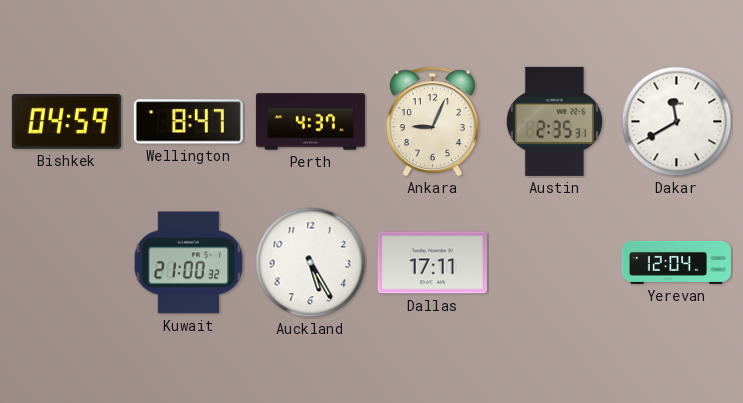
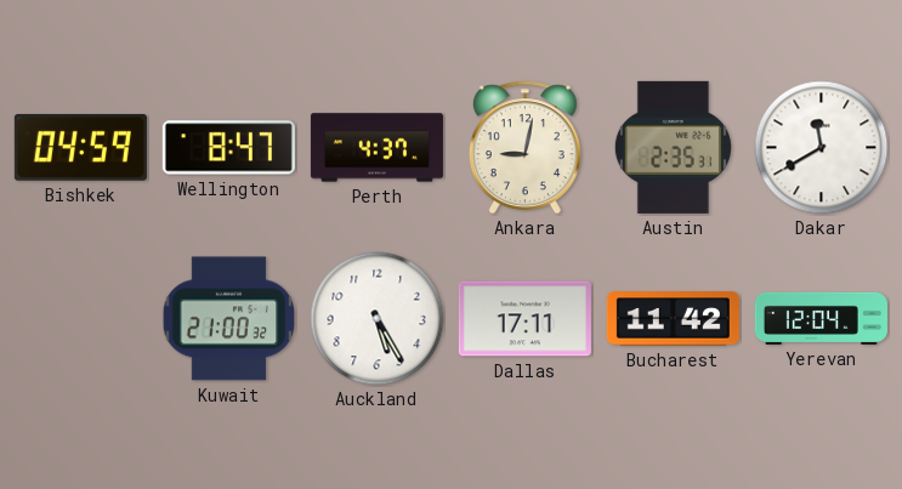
Ankara: 9:04 -> 9:02
Bucharest: none -> 11:42
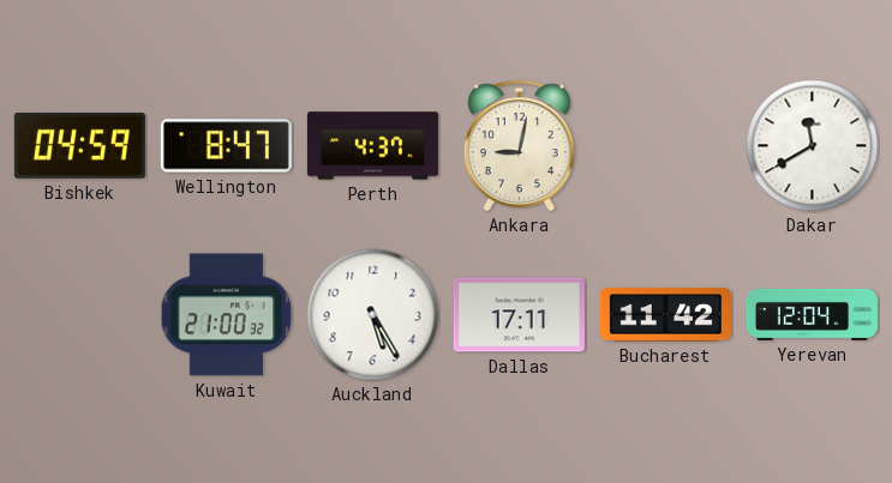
Austin: 2:35 -> none
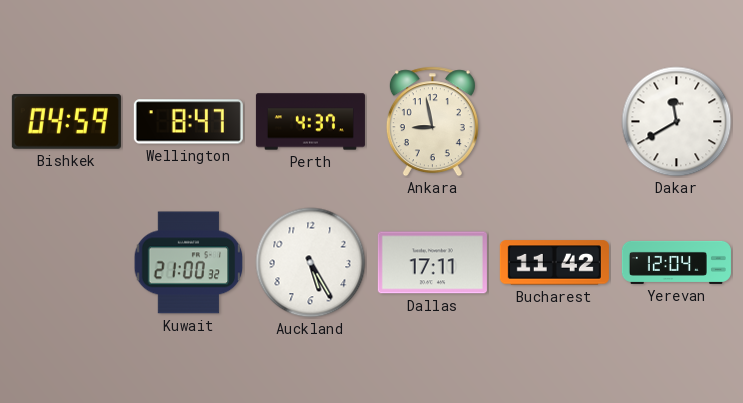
Ankara: 9:02 -> 8:58
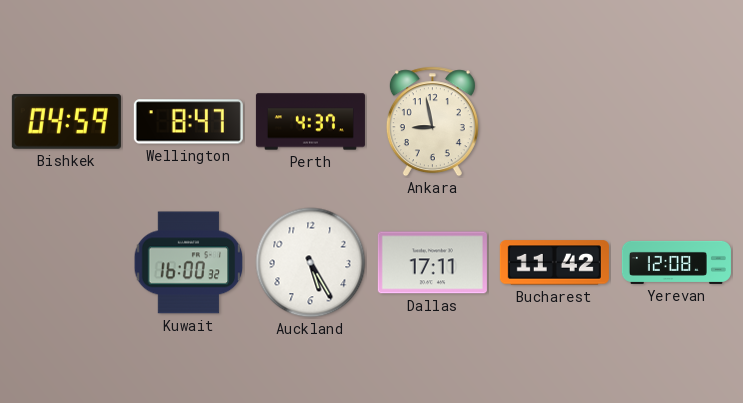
Dakar: 11:40 -> none
Kuwait: 21:00 -> 16:00
Yerevan: 12:04 -> 12:08
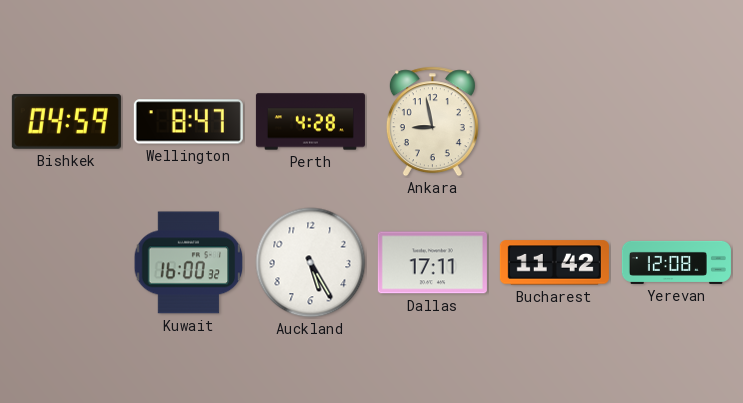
Perth: 4:37 -> 4:28
